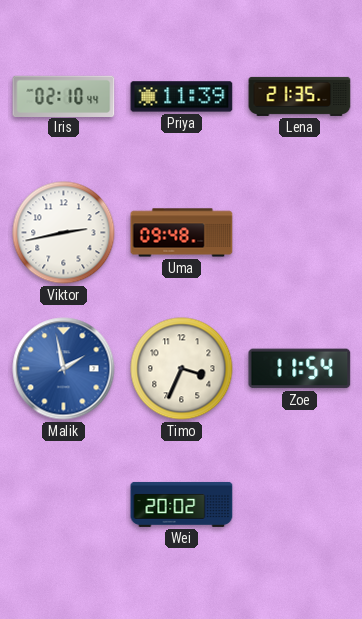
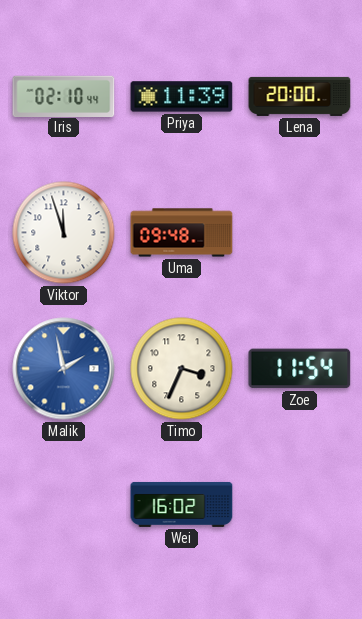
Lena: 21:35 -> 20:00
Viktor: 2:43 -> 11:57
Wei: 20:02 -> 16:02
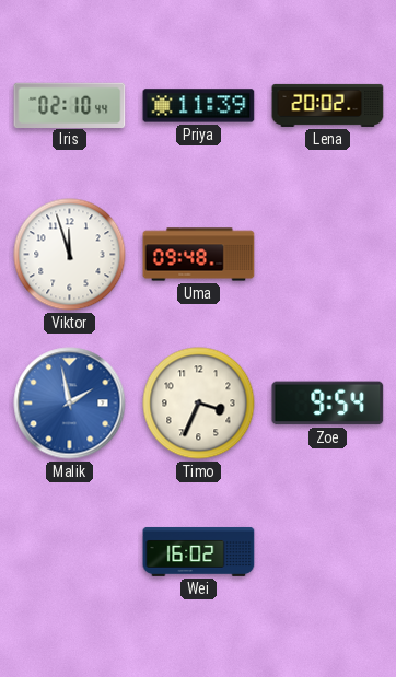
Lena: 20:00 -> 20:02
Zoe: 11:54 -> 9:54
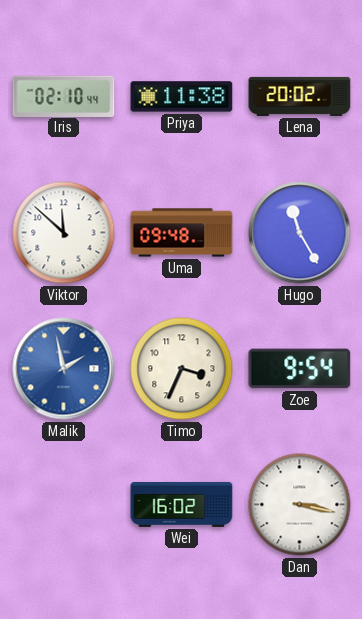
Priya: 11:39 -> 11:38
Viktor: 11:57 -> 11:52
Hugo: none -> 11:25
Dan: none -> 3:17
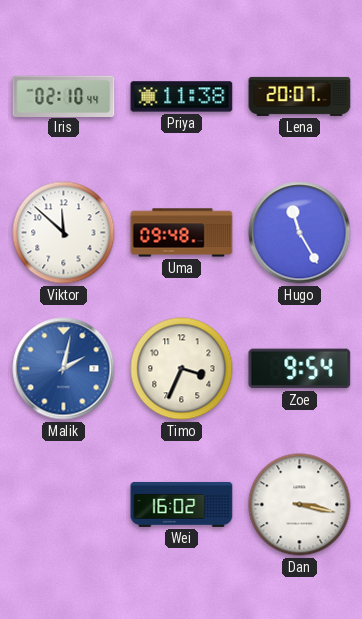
Lena: 20:02 -> 20:07
Malik: 1:58 -> 2:02
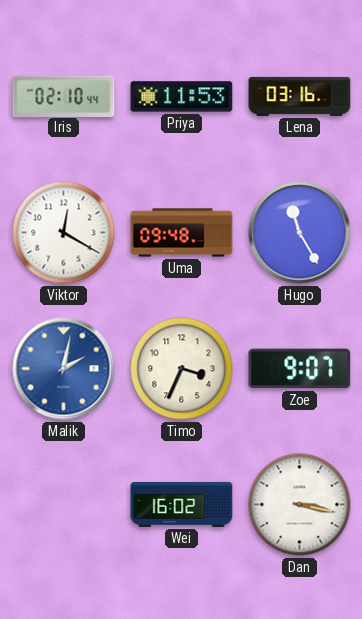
Priya: 11:38 -> 11:53
Lena: 20:07 -> 03:16
Viktor: 11:52 -> 12:20
Zoe: 9:54 -> 9:07
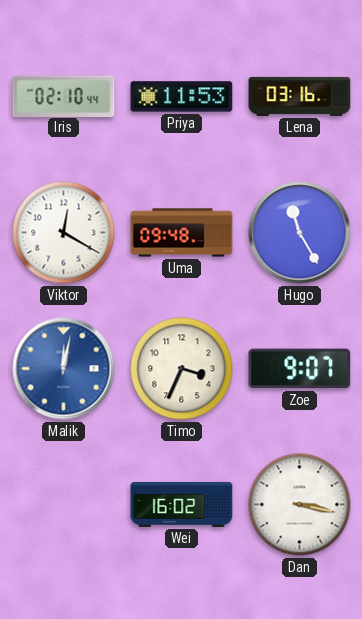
Malik: 2:02 -> 12:02
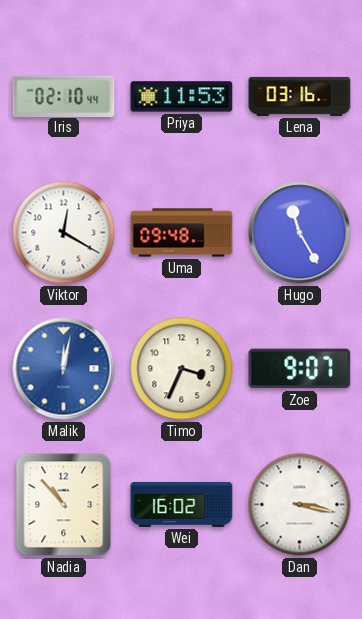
Nadia: none -> 10:53
